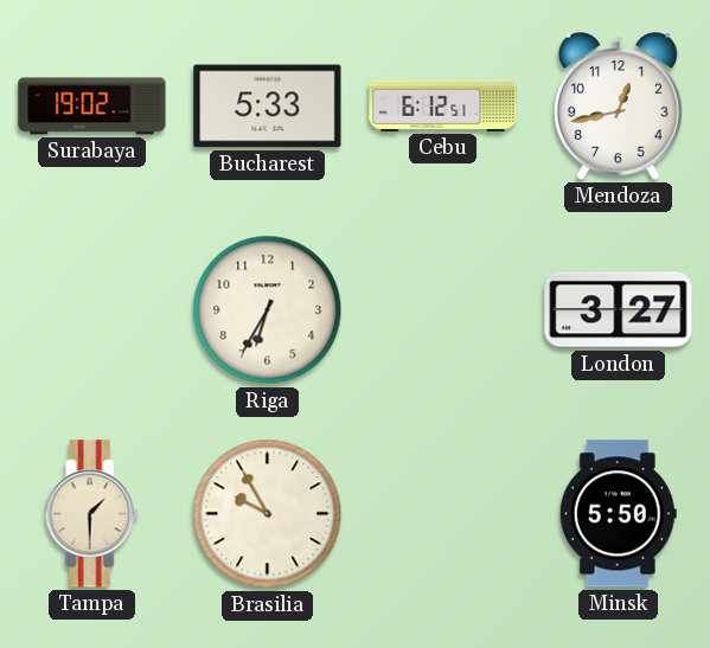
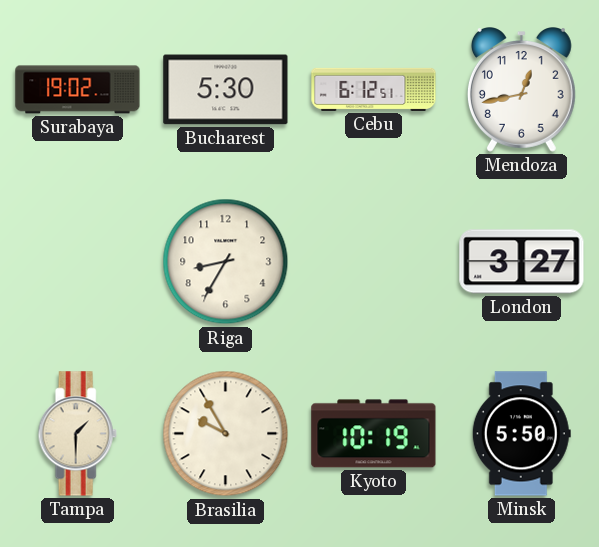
Bucharest: 5:33 -> 5:30
Riga: 6:35 -> 8:35
Kyoto: none -> 10:19
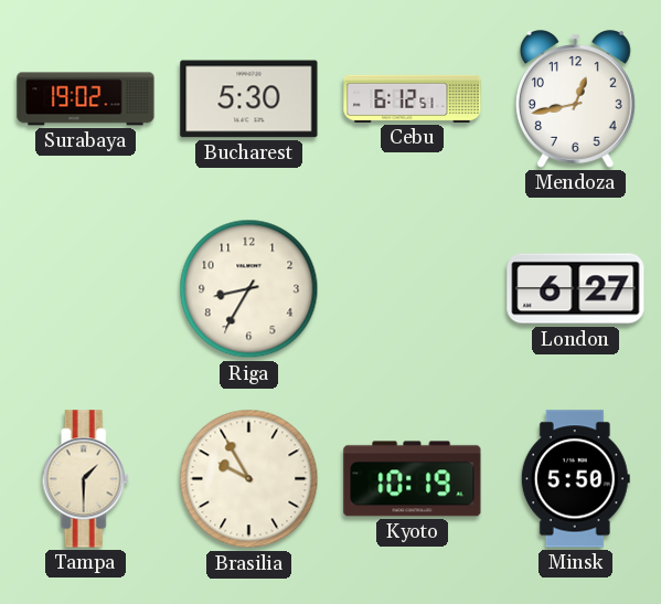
London: 3:27 -> 6:27
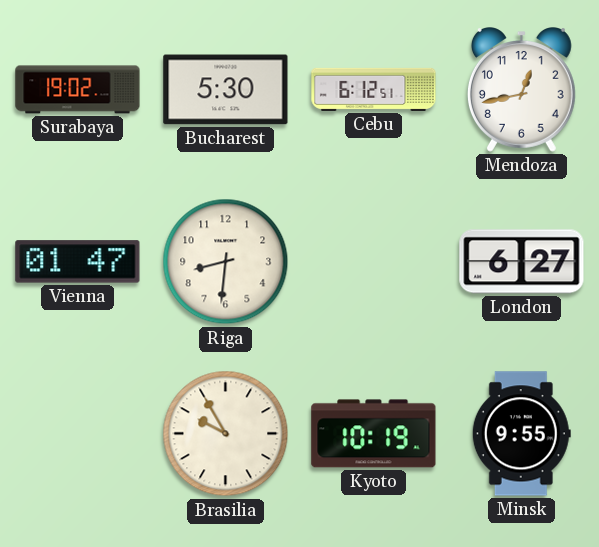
Vienna: none -> 01:47
Riga: 8:35 -> 8:31
Tampa: 1:30 -> none
Minsk: 5:50 -> 9:55
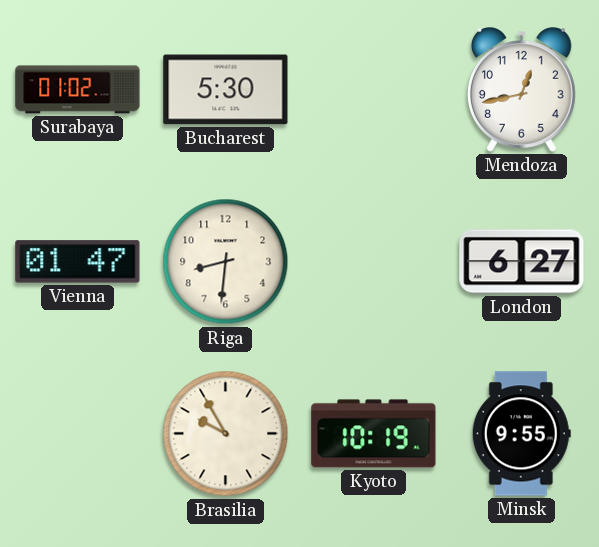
Surabaya: 19:02 -> 01:02
Cebu: 6:12 -> none
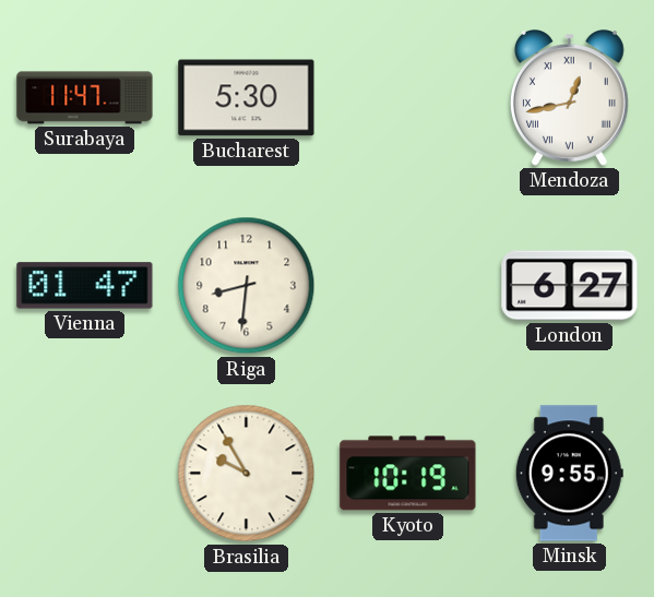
Surabaya: 01:02 -> 11:47
Mendoza numerals: Arabic -> Roman
